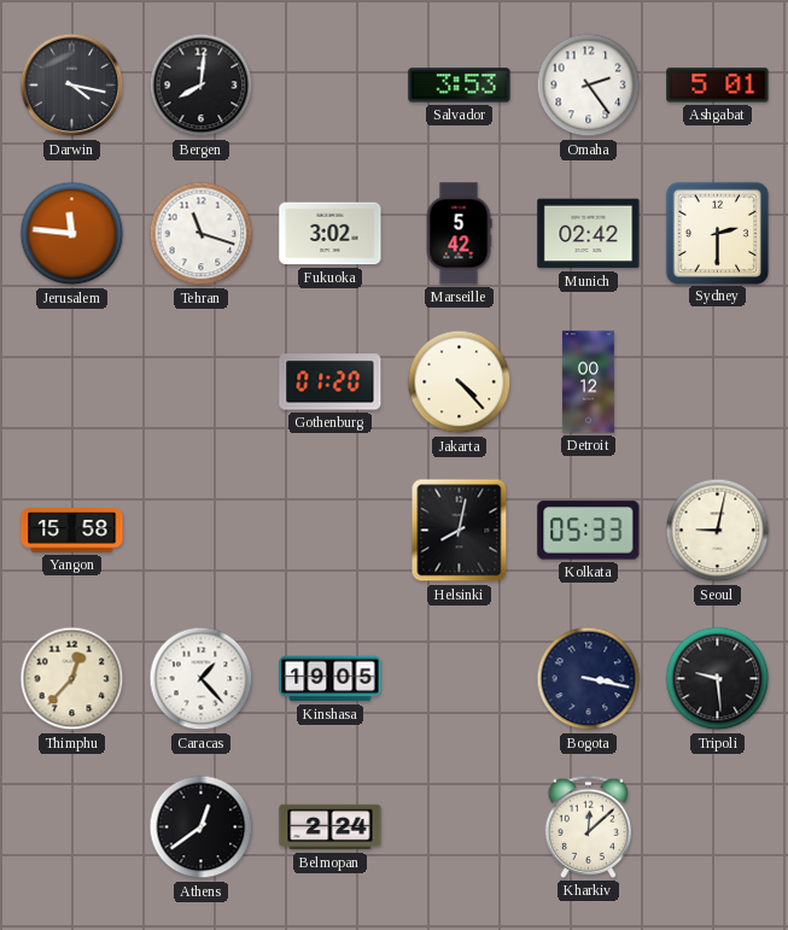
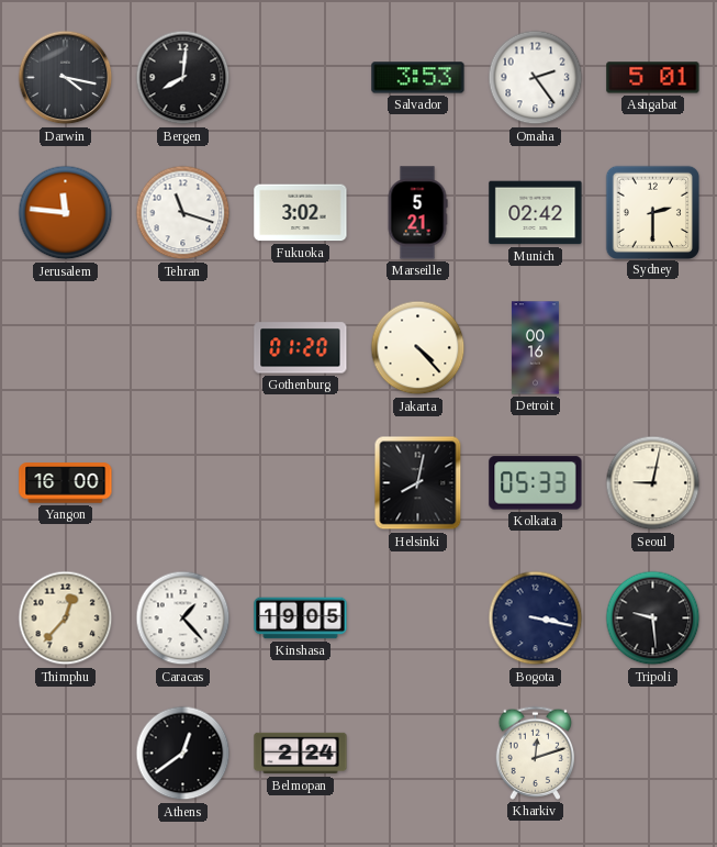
Marseille: 5:42 -> 5:21
Detroit: 00:12 -> 00:16
Yangon: 15:58 -> 16:00
Kharkiv: 12:08 -> 12:12
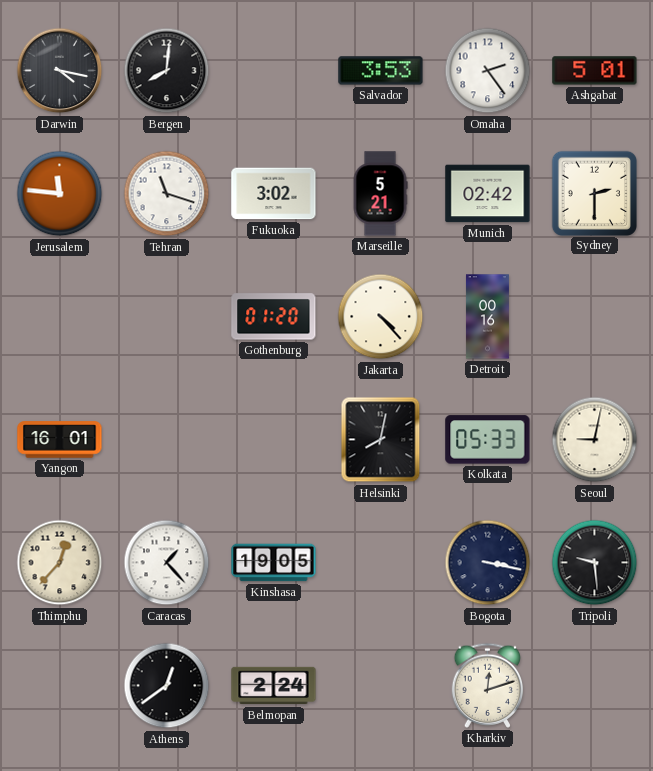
Yangon: 16:00 -> 16:01
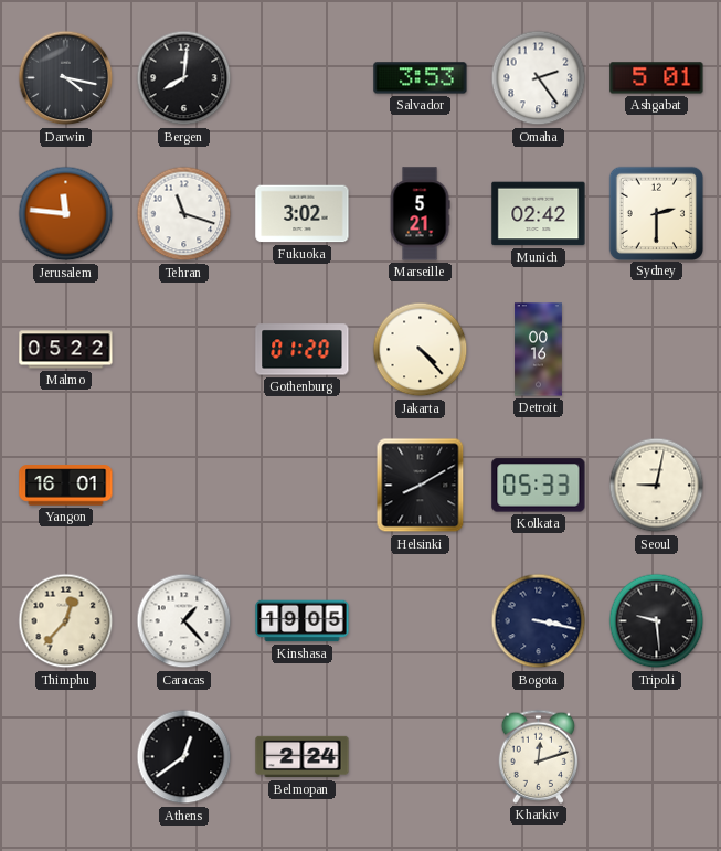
Malmo: none -> 05:22
Helsinki: 8:02 -> 8:10
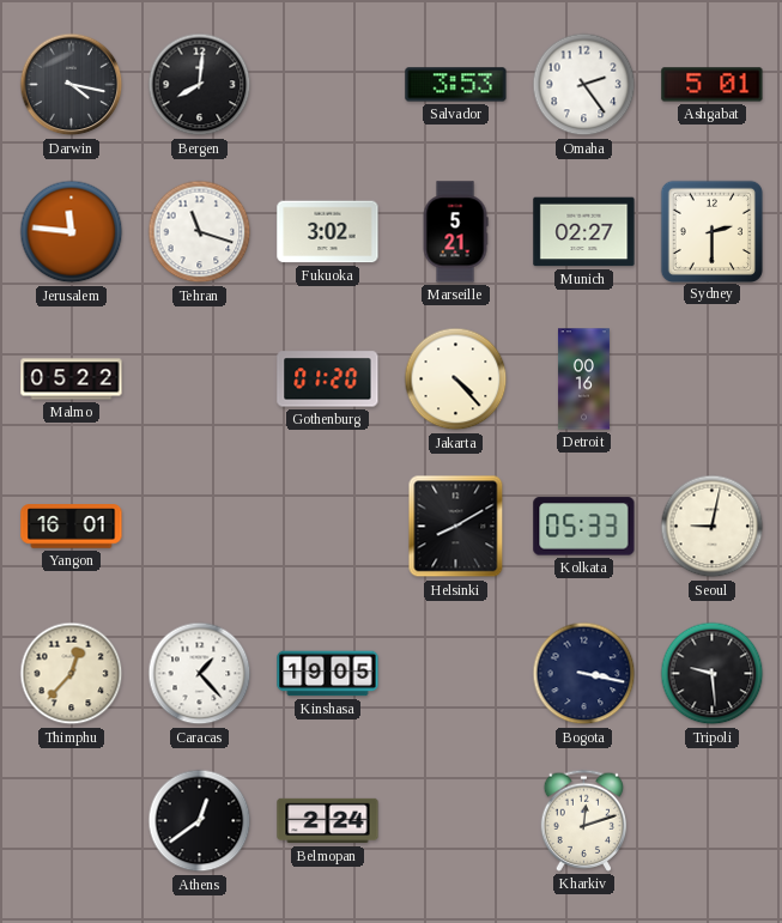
Munich: 02:42 -> 02:27
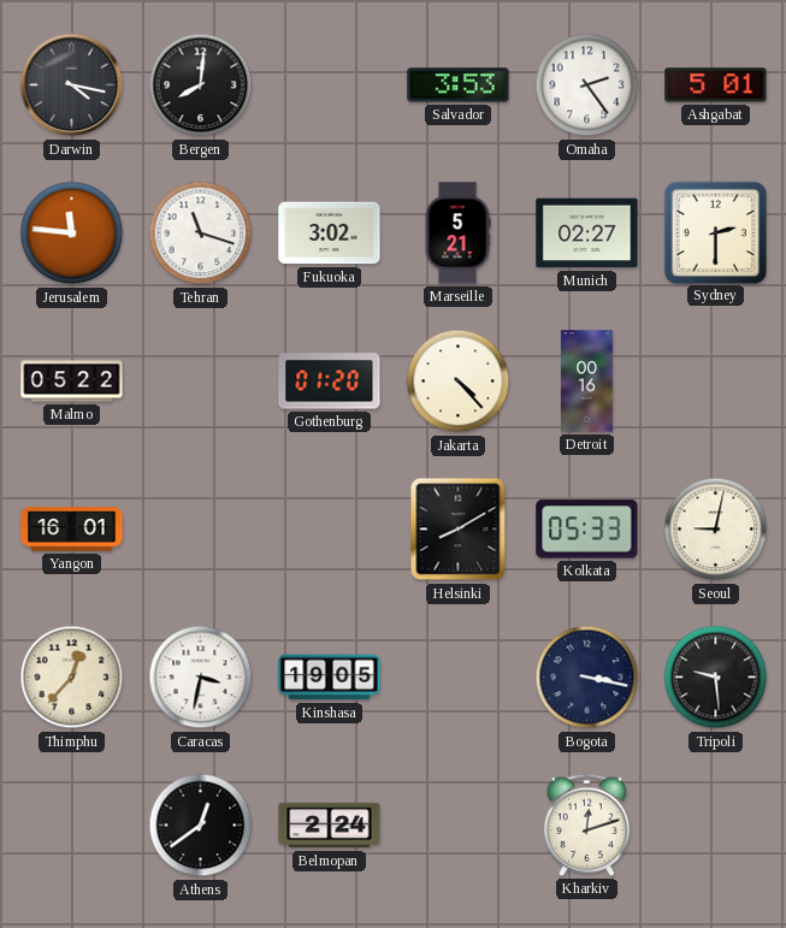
Caracas: 1:23 -> 3:32
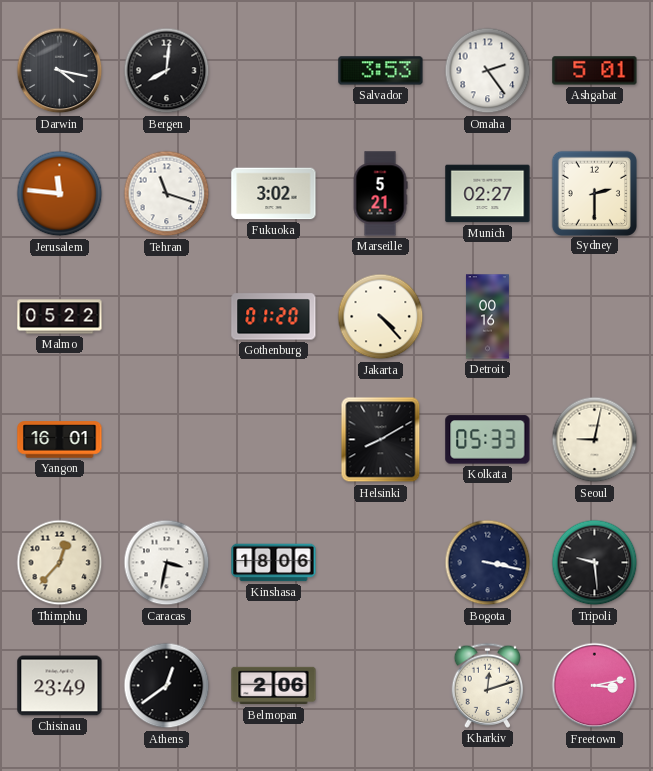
Kinshasa: 19:05 -> 18:06
Chisinau: none -> 23:49
Belmopan: 2:24 -> 2:06
Freetown: none -> 3:13
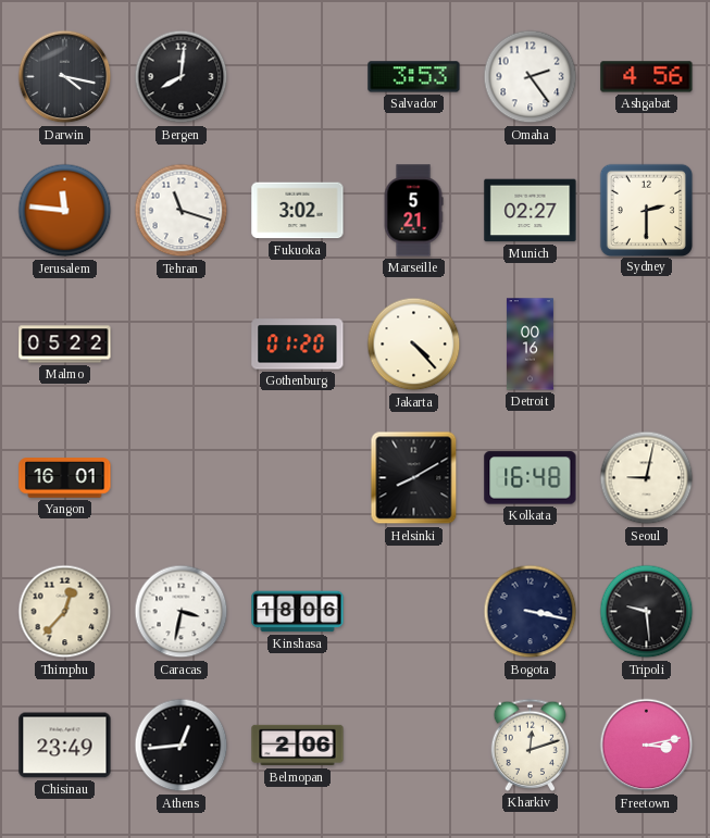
Ashgabat: 5:01 -> 4:56
Kolkata: 05:33 -> 16:48
Athens: 12:39 -> 12:44
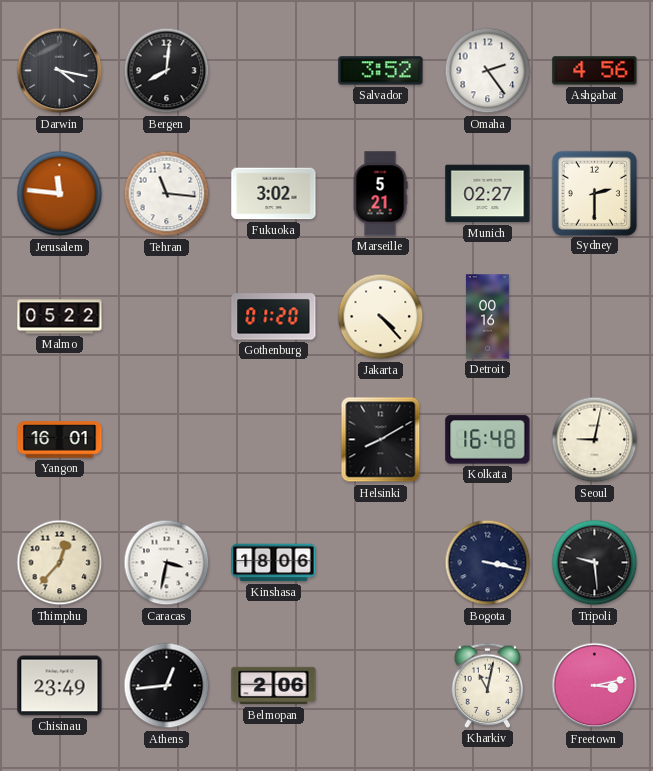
Salvador: 3:53 -> 3:52
Tehran: 11:18 -> 11:16
Kharkiv: 12:12 -> 11:02
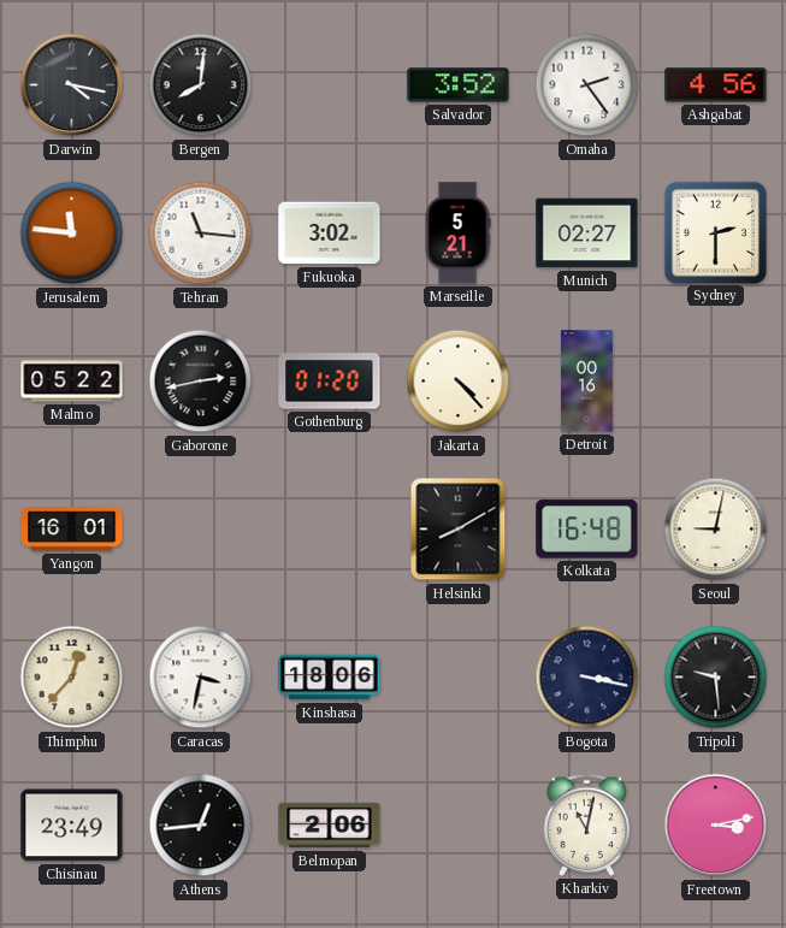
Gaborone: none -> 2:43
